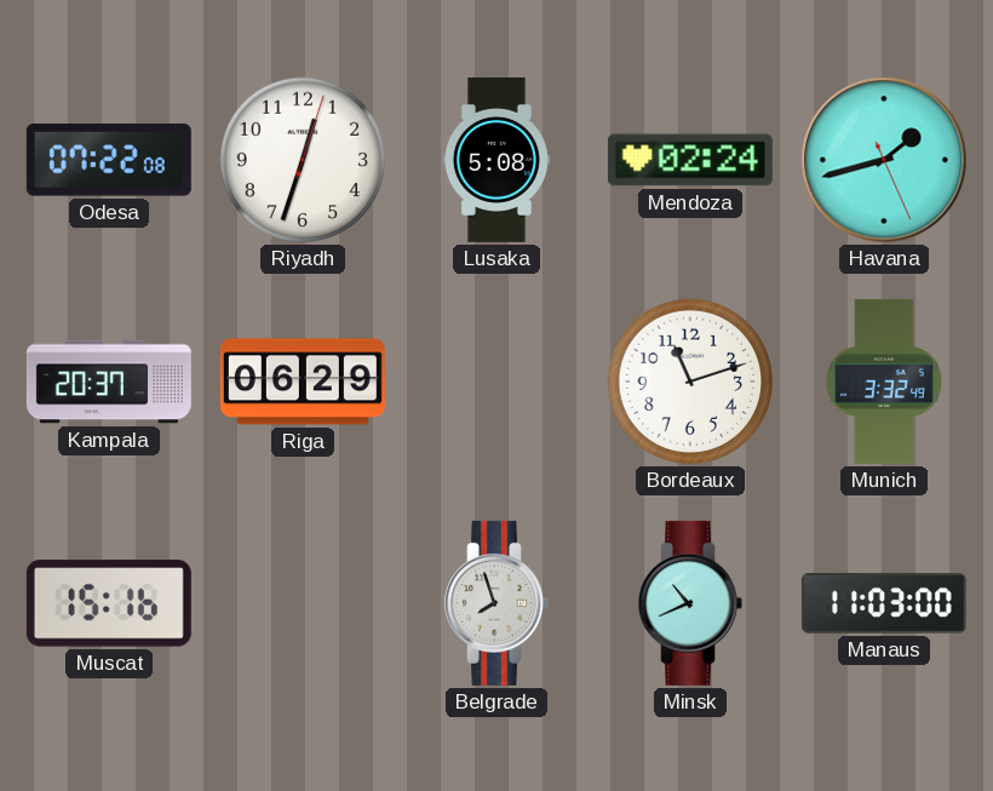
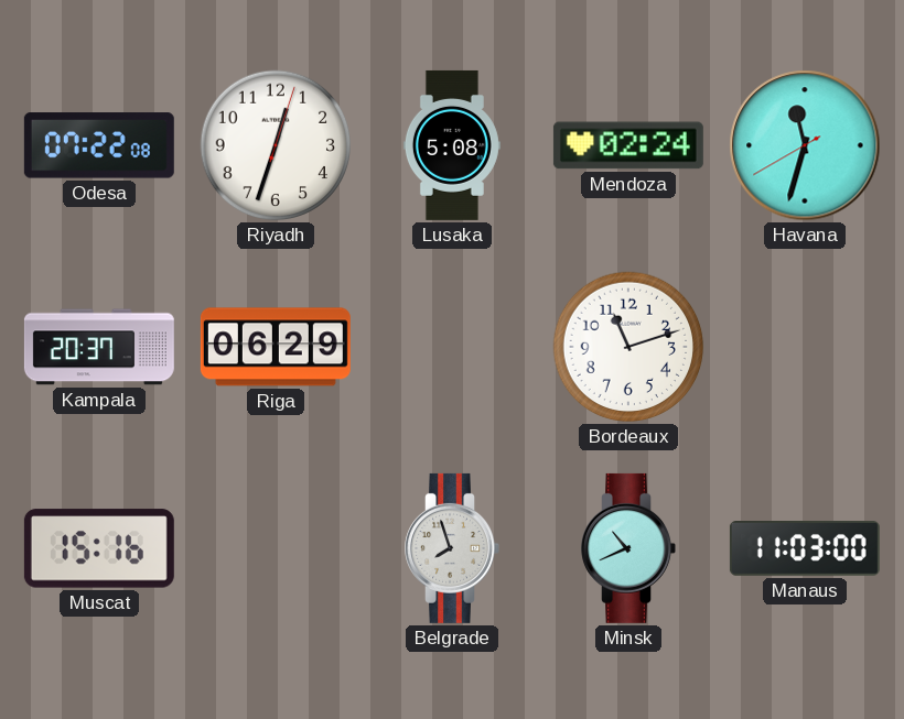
Havana: 1:42 -> 11:32
Munich: 3:32 -> none
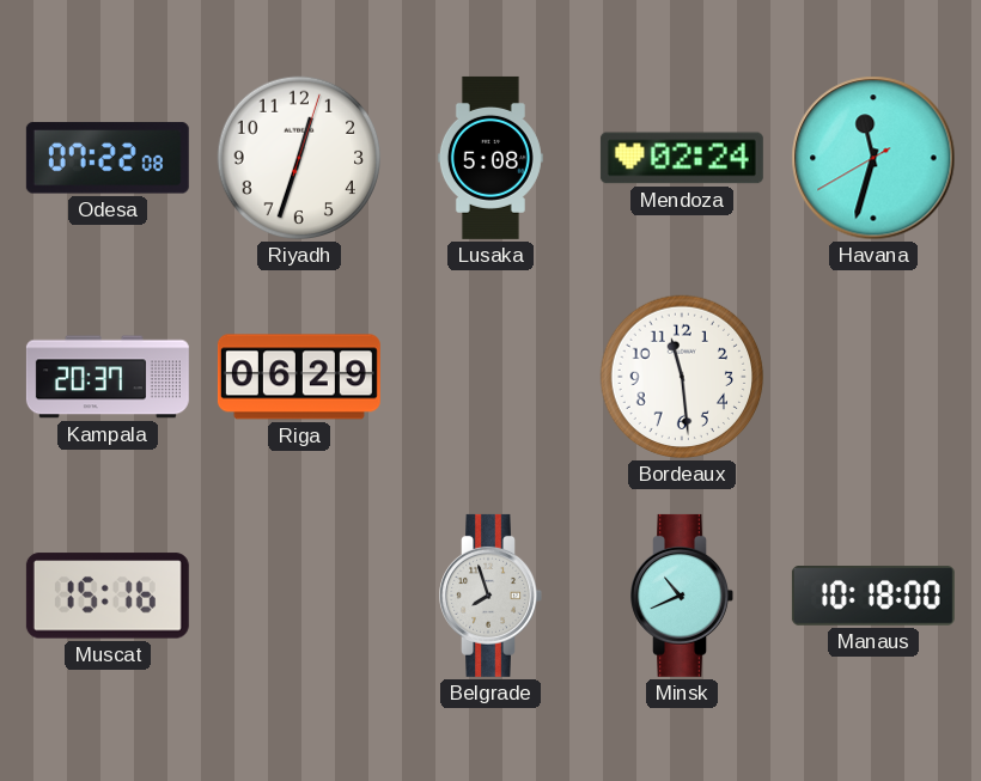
Bordeaux: 11:12 -> 11:29
Manaus: 11:03 -> 10:18
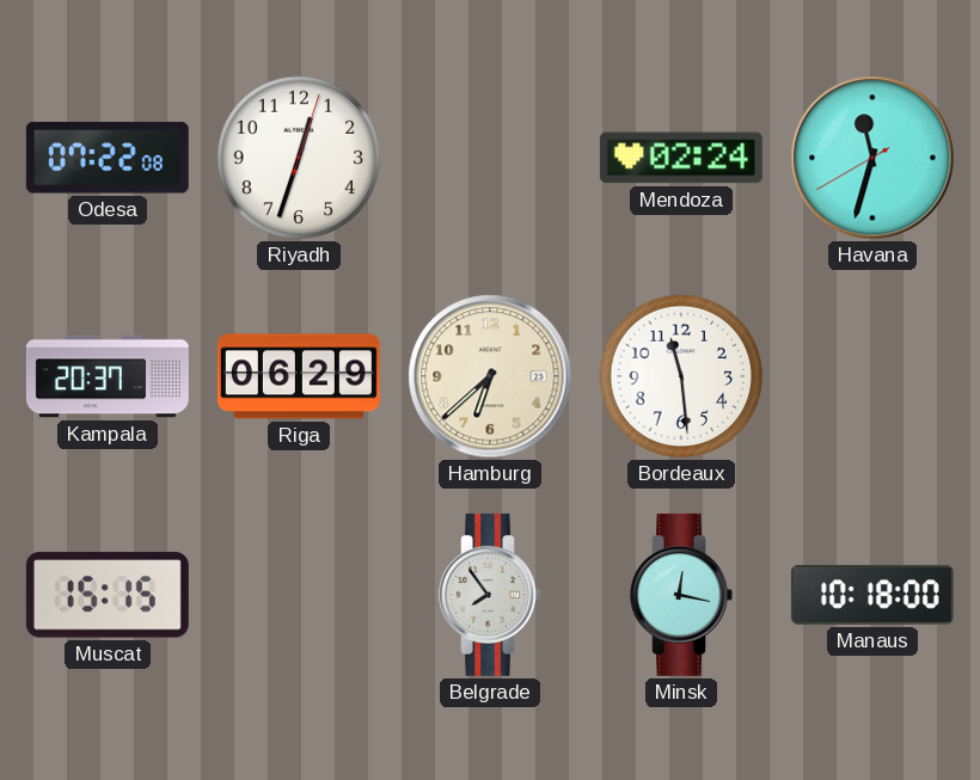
Lusaka: 5:08 -> none
Hamburg: none -> 6:38
Muscat: 15:16 -> 15:15
Belgrade: 7:57 -> 7:54
Minsk: 10:41 -> 12:17
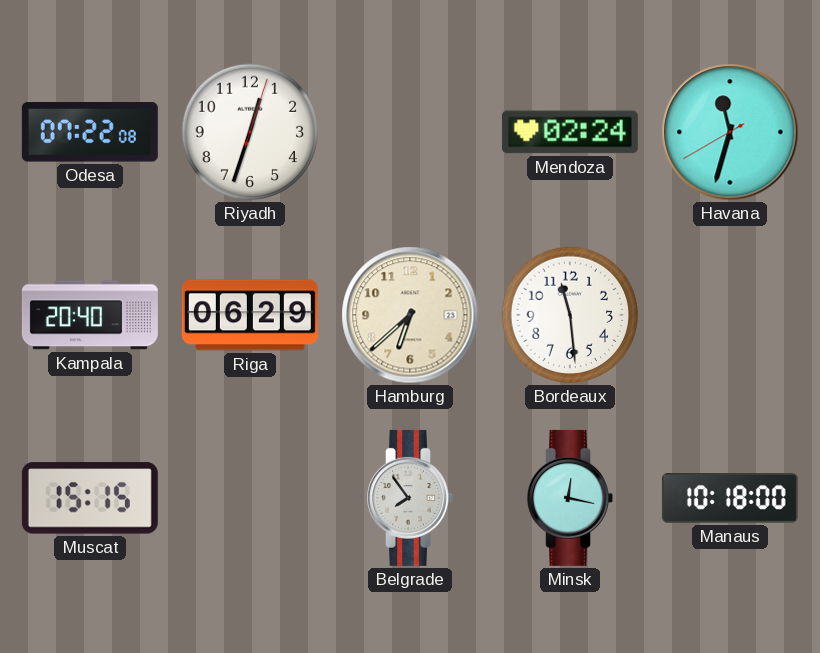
Kampala: 20:37 -> 20:40
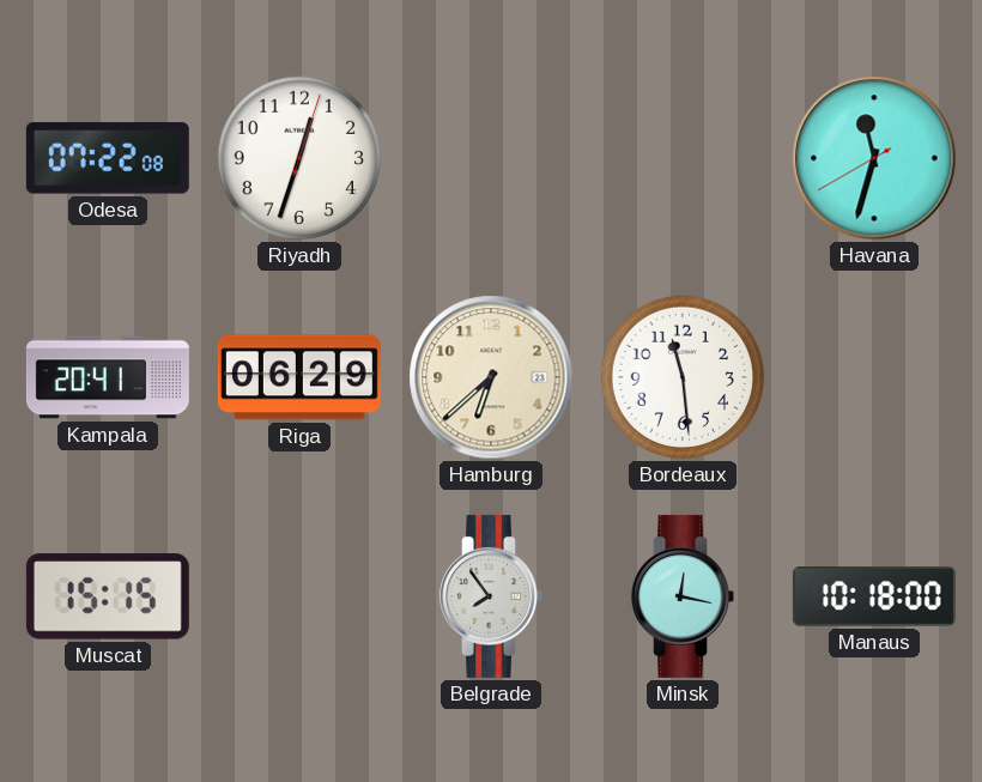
Mendoza: 02:24 -> none
Kampala: 20:40 -> 20:41
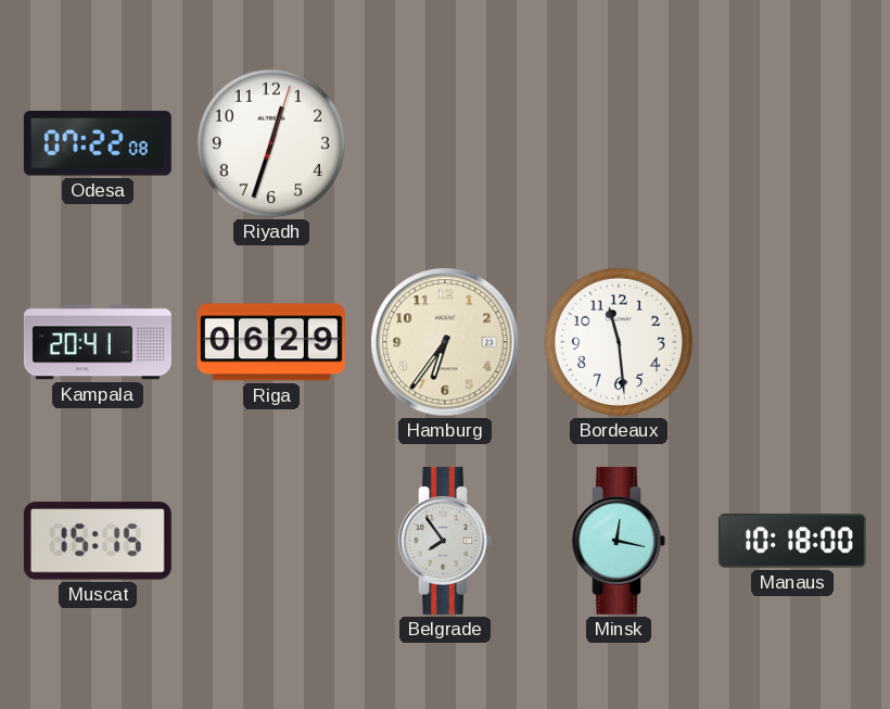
Havana: 11:32 -> none
Hamburg: 6:38 -> 6:36
